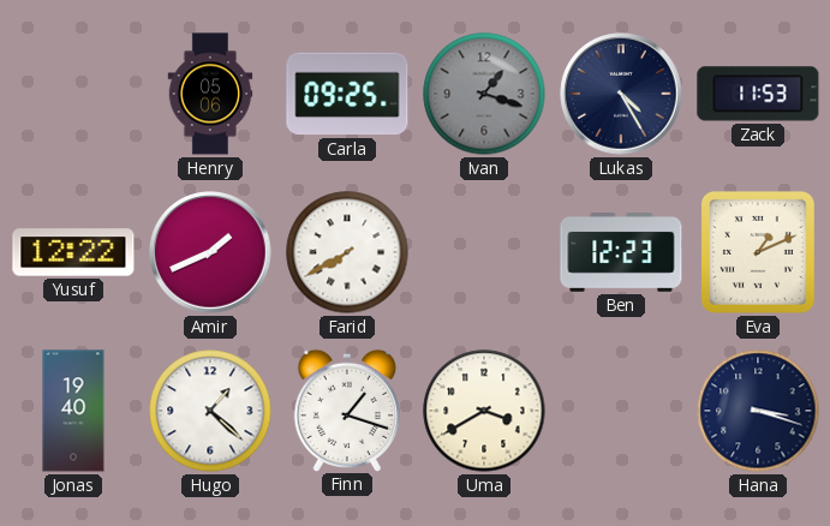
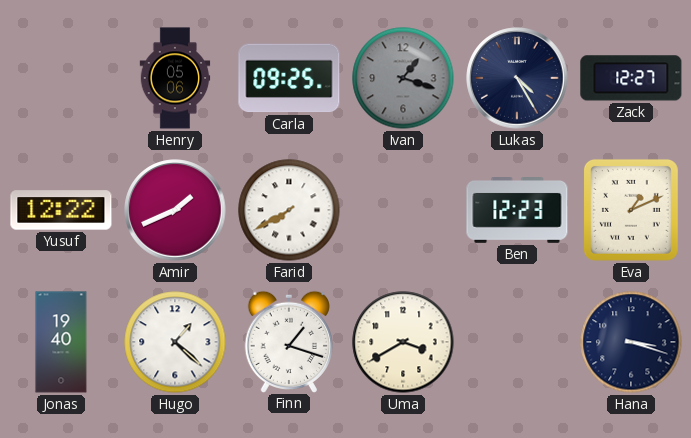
Zack: 11:53 -> 12:27
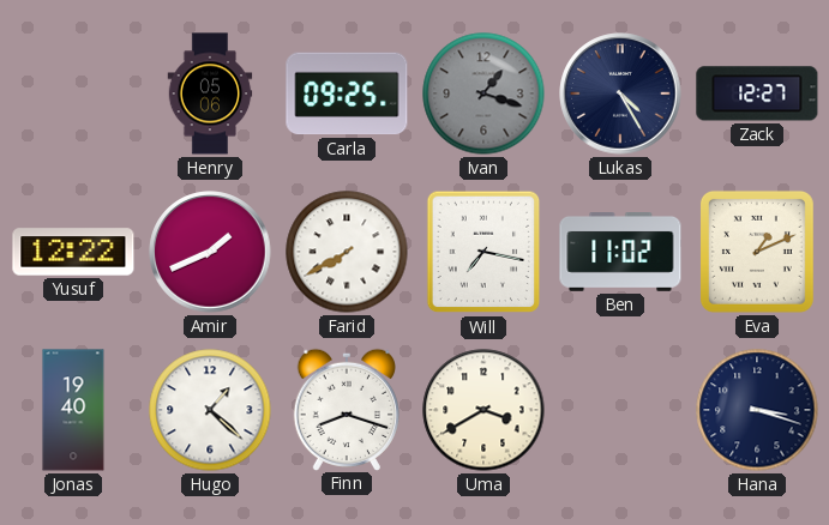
Will: none -> 7:17
Ben: 12:23 -> 11:02
Finn: 1:18 -> 8:18
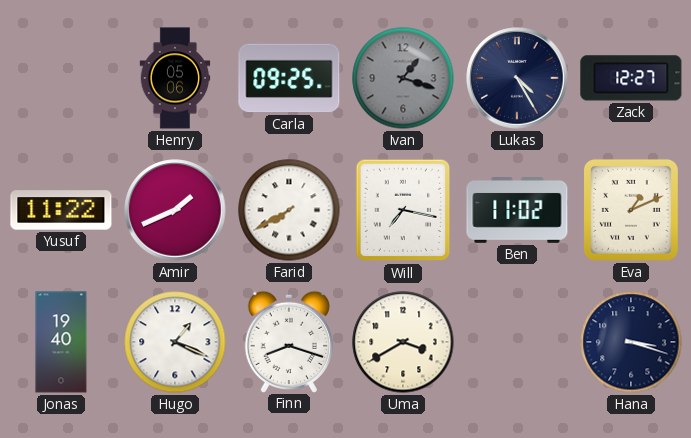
Yusuf: 12:22 -> 11:22
Hugo: 1:22 -> 1:19
